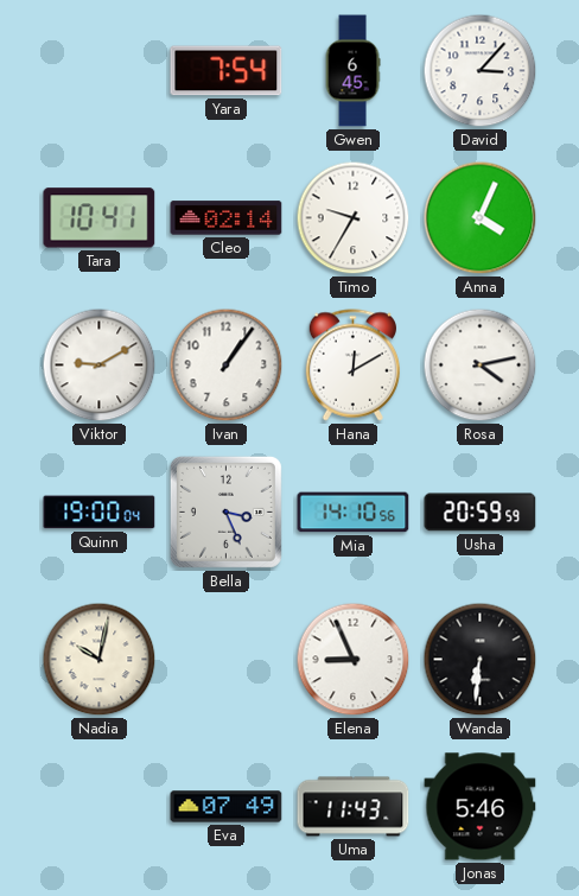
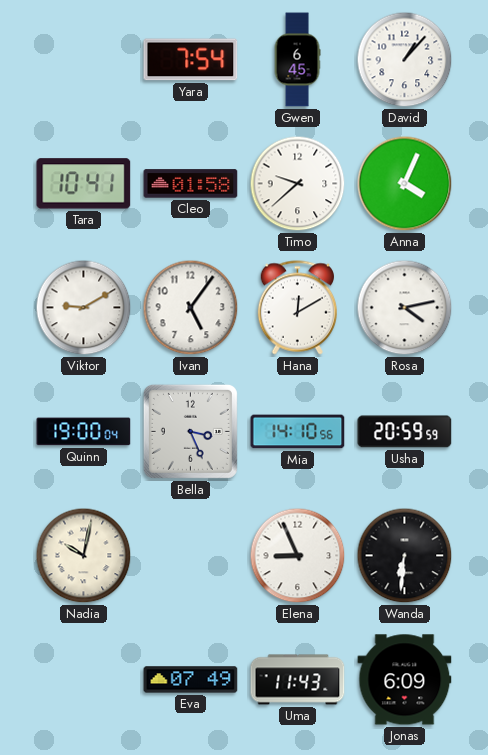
David: 3:07 -> 1:07
Cleo: 02:14 -> 01:58
Timo: 9:35 -> 9:38
Ivan: 1:06 -> 5:06
Jonas: 5:46 -> 6:09
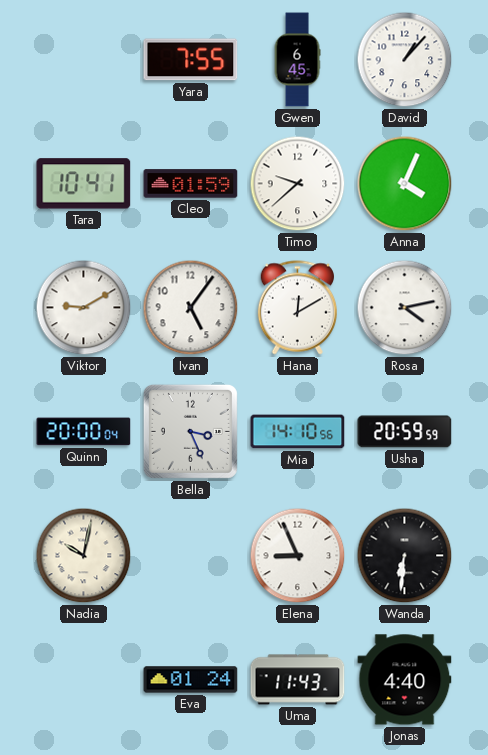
Yara: 7:54 -> 7:55
Cleo: 01:58 -> 01:59
Quinn: 19:00 -> 20:00
Eva: 07:49 -> 01:24
Jonas: 6:09 -> 4:40
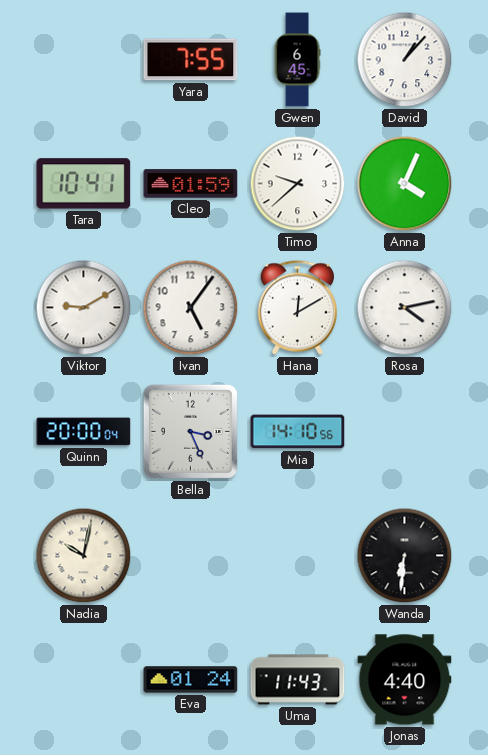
Usha: 20:59 -> none
Elena: 8:56 -> none
